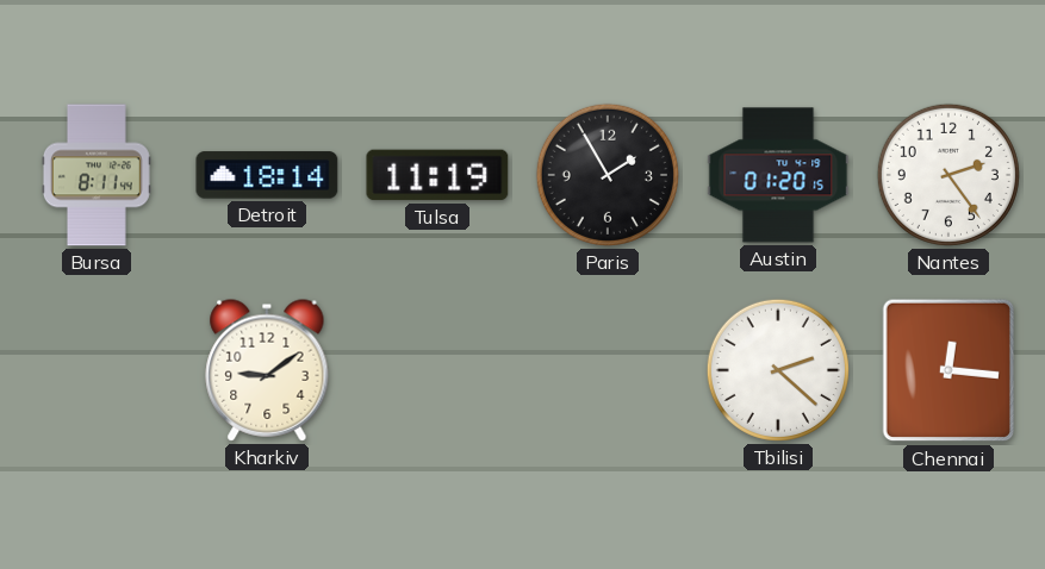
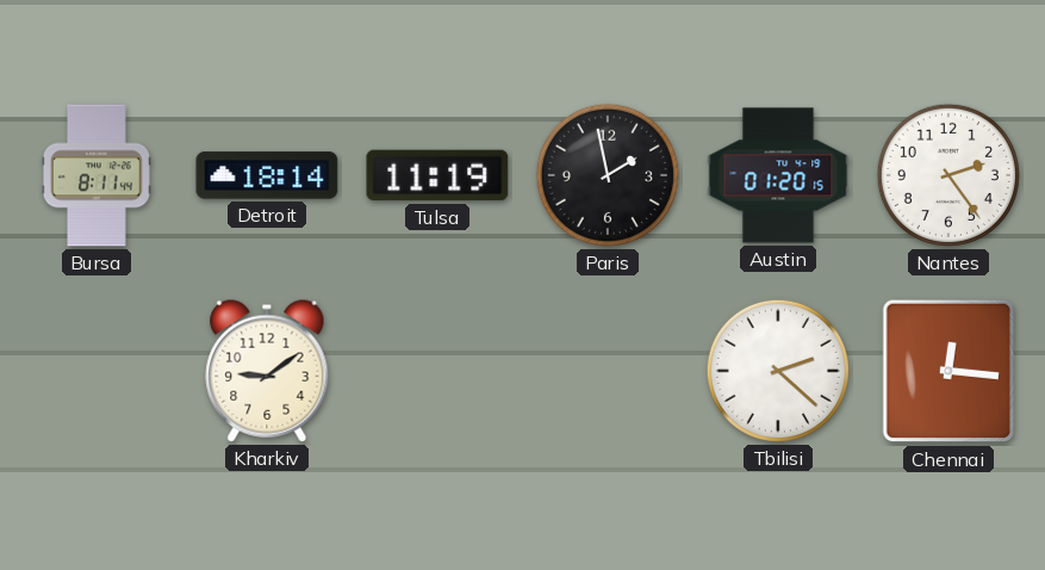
Paris: 1:55 -> 1:58
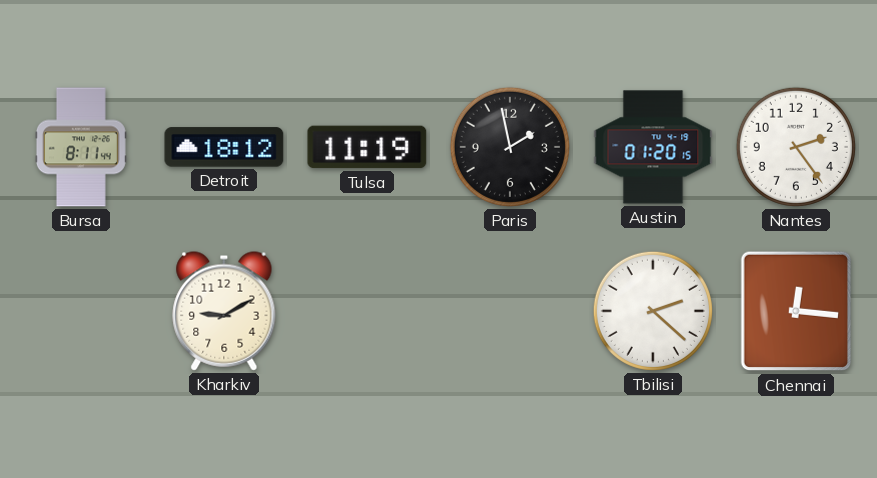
Detroit: 18:14 -> 18:12
Kharkiv: 9:09 -> 9:10
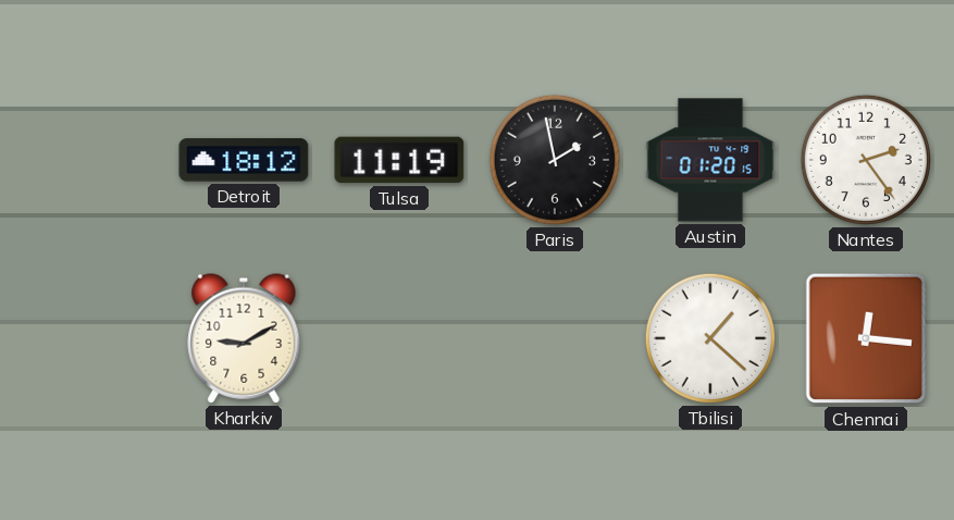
Bursa: 8:11 -> none
Tbilisi: 2:22 -> 1:22
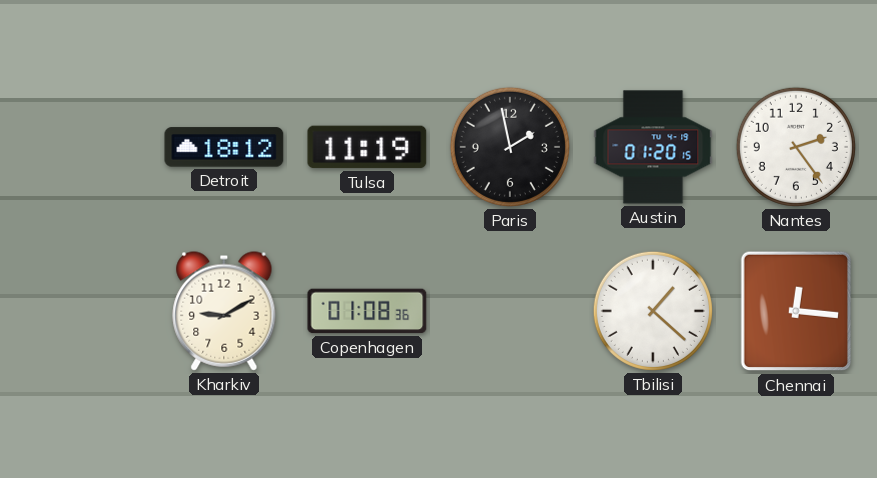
Copenhagen: none -> 01:08
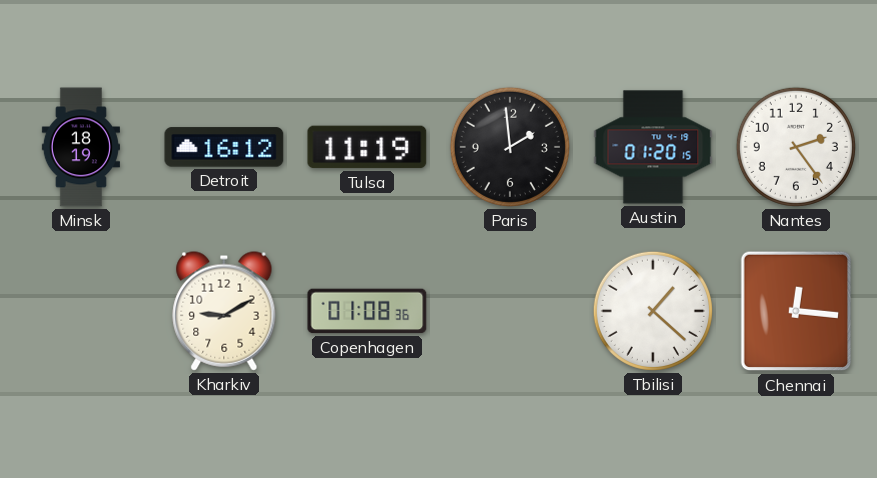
Minsk: none -> 18:19
Detroit: 18:12 -> 16:12
Paris: 1:58 -> 1:59
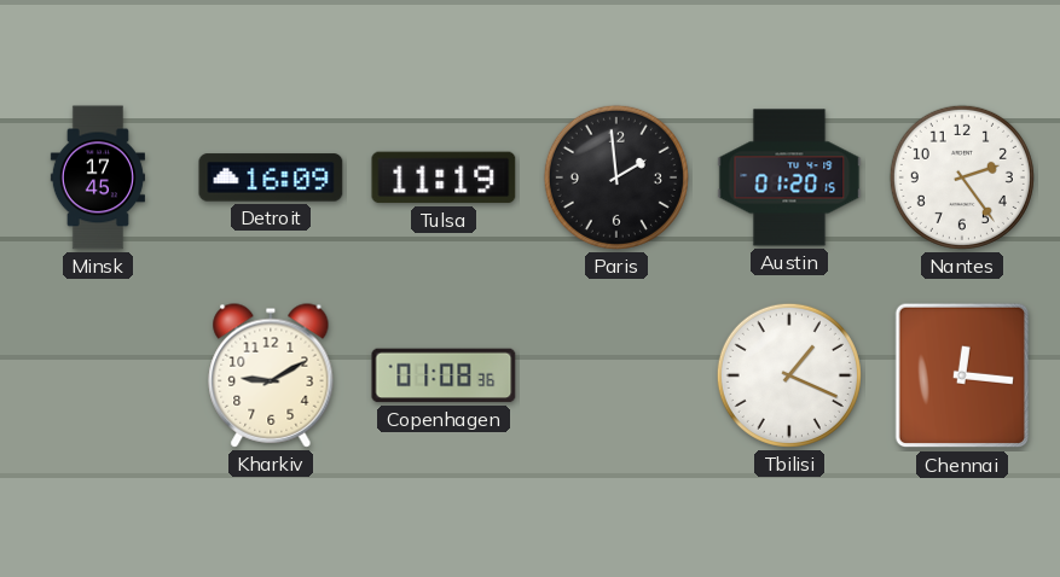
Minsk: 18:19 -> 17:45
Detroit: 16:12 -> 16:09
Tbilisi: 1:22 -> 1:19
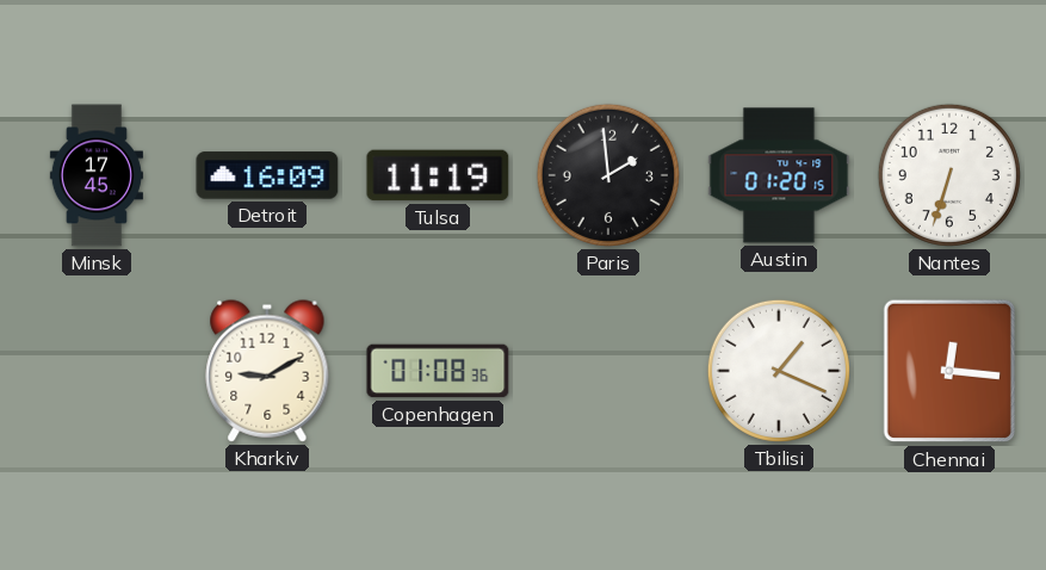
Nantes: 2:24 -> 6:33
